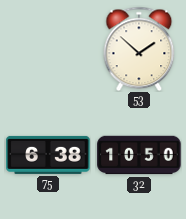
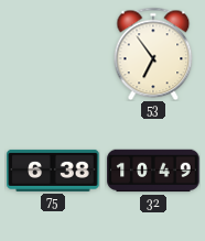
53: 1:52 -> 6:54
32: 10:50 -> 10:49
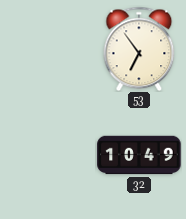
75: 6:38 -> none
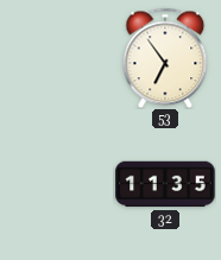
32: 10:49 -> 11:35
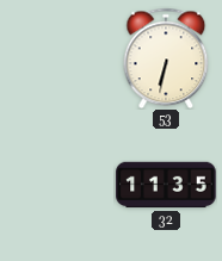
53: 6:54 -> 6:32
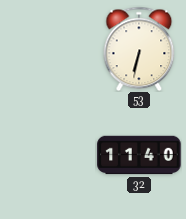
32: 11:35 -> 11:40
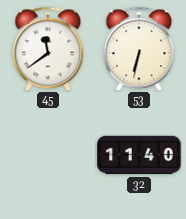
45: none -> 11:39
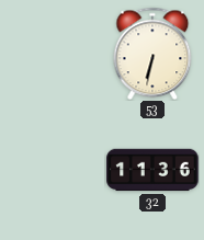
45: 11:39 -> none
32: 11:40 -> 11:36
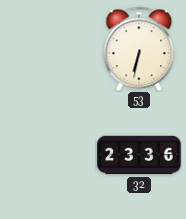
32: 11:36 -> 23:36
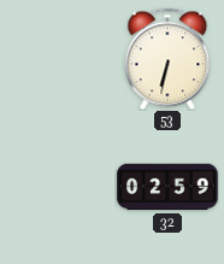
32: 23:36 -> 02:59
